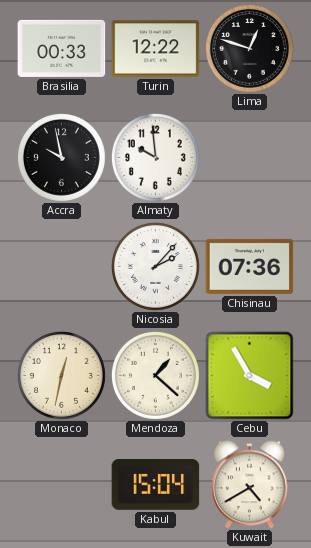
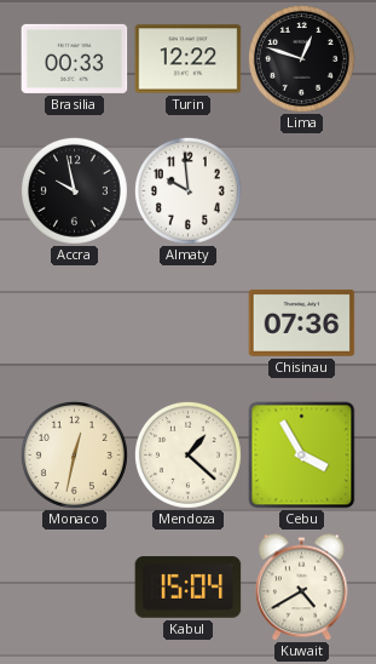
Nicosia: 2:07 -> none
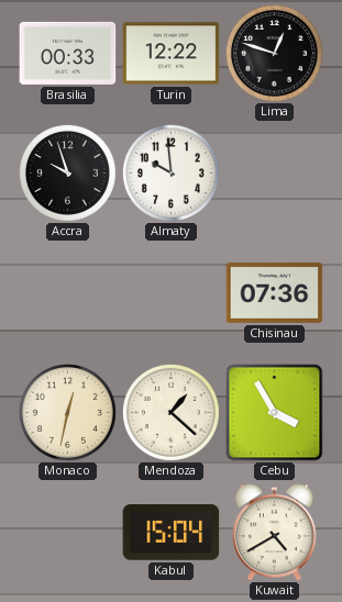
Accra: 9:58 -> 9:57
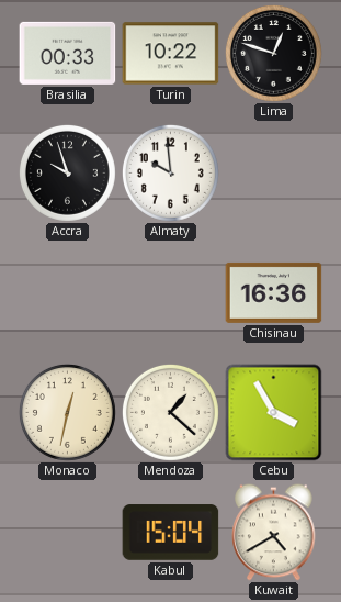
Turin: 12:22 -> 10:22
Chisinau: 07:36 -> 16:36
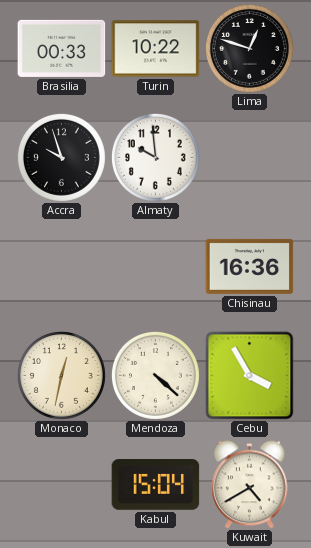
Mendoza: 1:22 -> 4:22
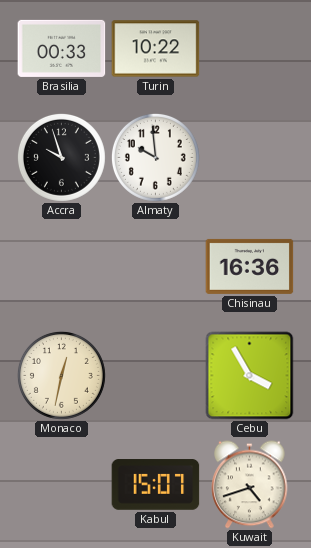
Lima: 12:48 -> none
Mendoza: 4:22 -> none
Kabul: 15:04 -> 15:07
Kuwait: 4:40 -> 4:42
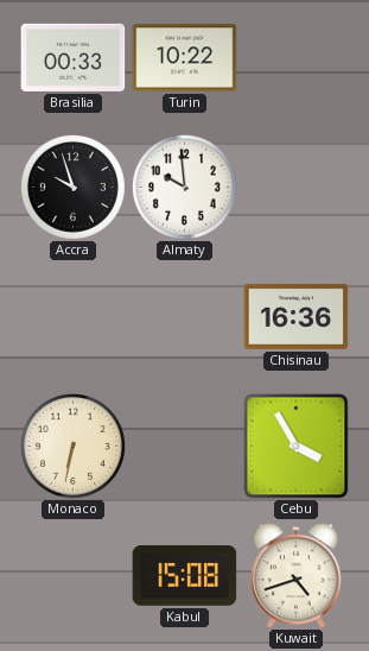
Monaco: 12:32 -> 6:32
Kabul: 15:07 -> 15:08
